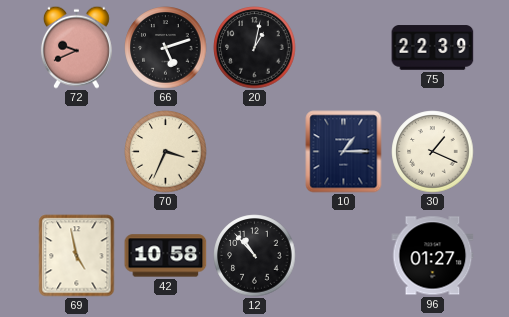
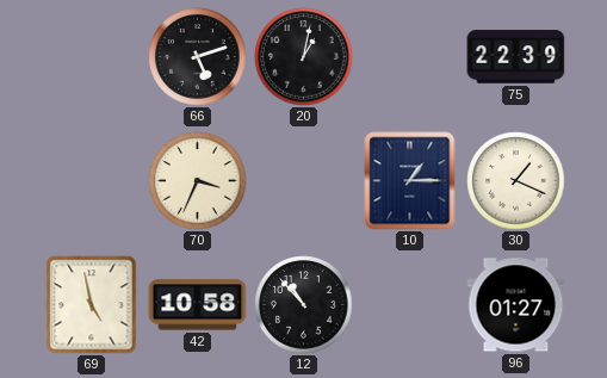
72: 9:41 -> none
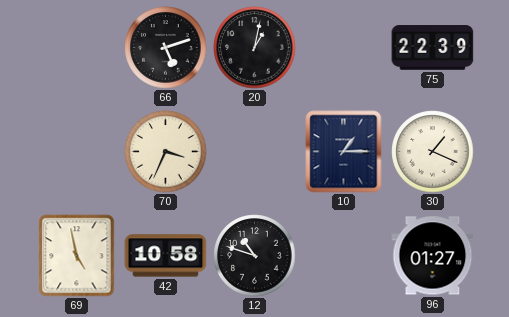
12: 10:53 -> 10:48
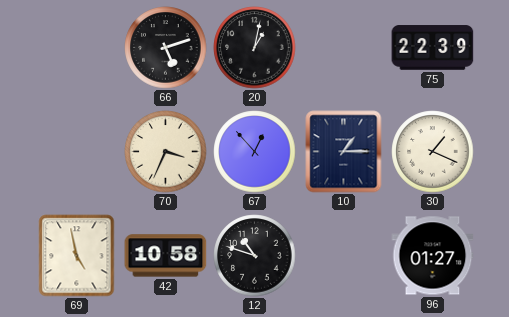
67: none -> 12:53
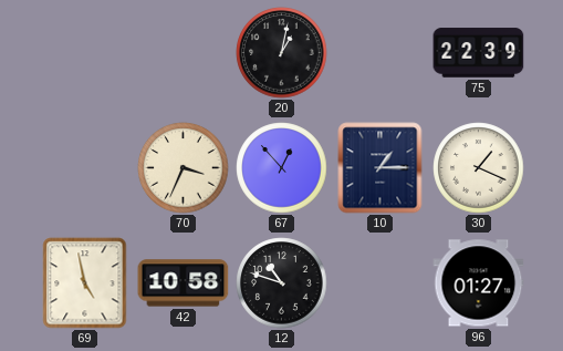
66: 5:12 -> none
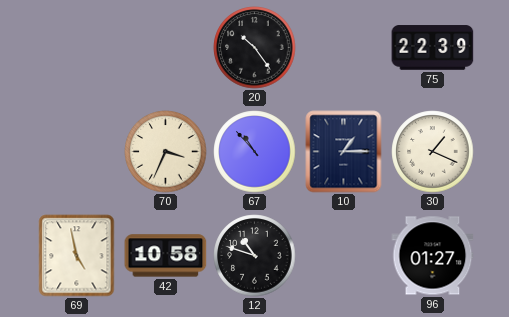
20: 1:02 -> 10:24
67: 12:53 -> 10:53
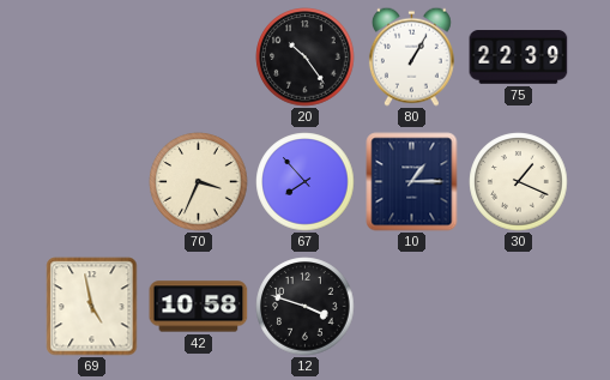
80: none -> 1:05
67: 10:53 -> 7:53
12: 10:48 -> 3:48
96: 01:27 -> none
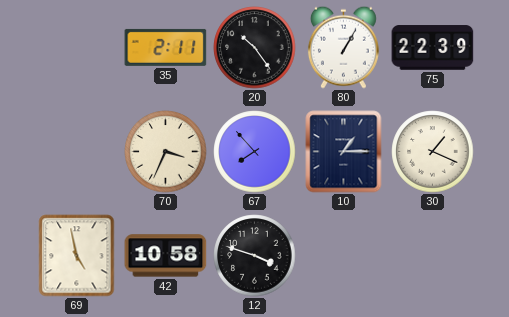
35: none -> 2:11
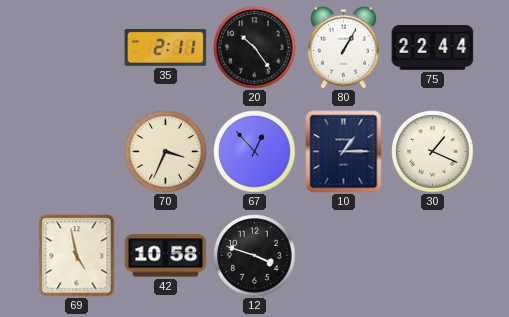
75: 22:39 -> 22:44
67: 7:53 -> 12:53
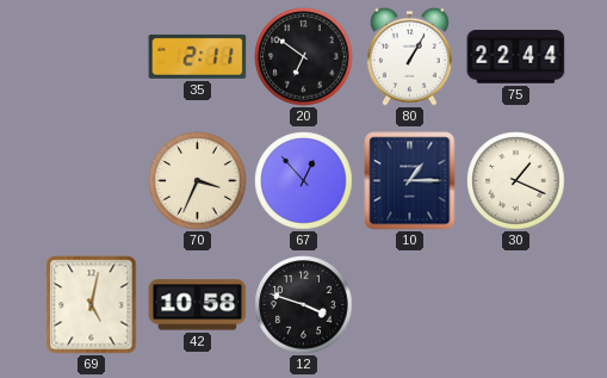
20: 10:24 -> 6:51
69: 4:58 -> 5:02
